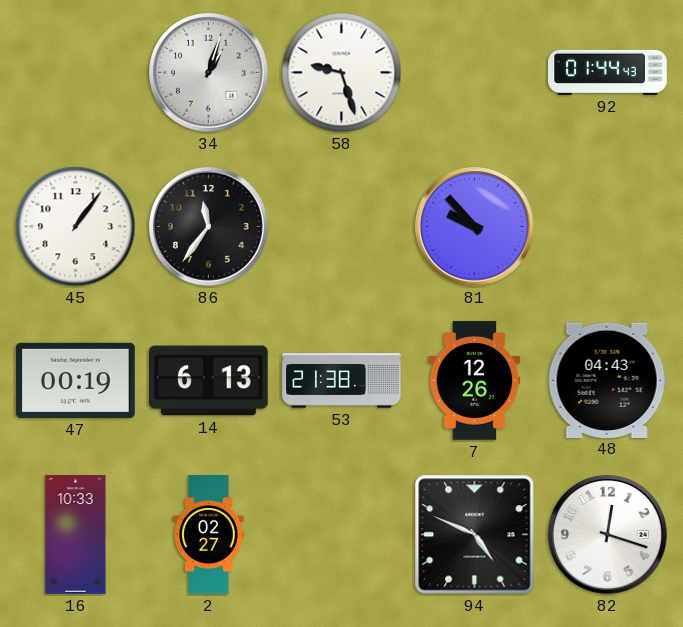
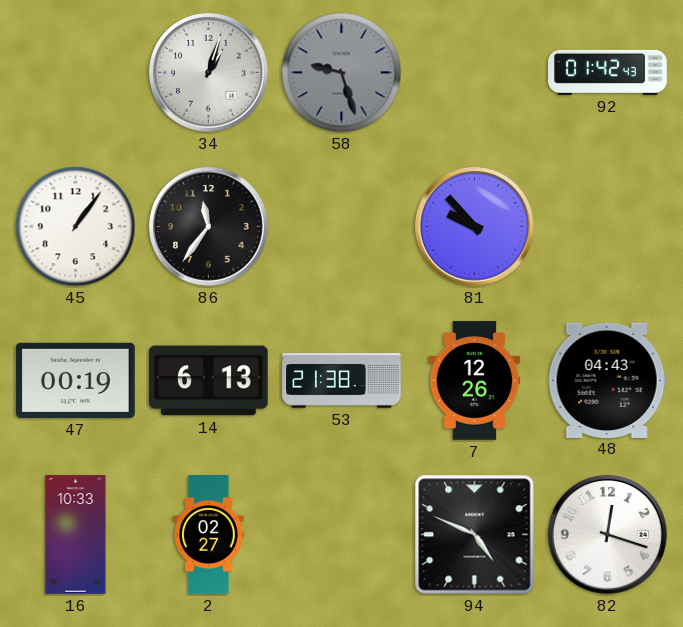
58 dial: white -> grey
92: 01:44 -> 01:42
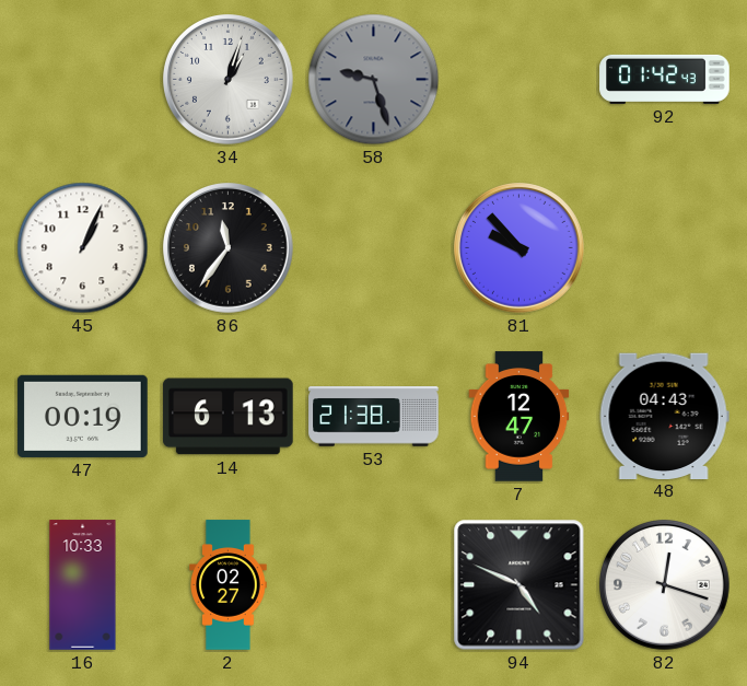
45: 1:06 -> 1:04
7: 12:26 -> 12:47
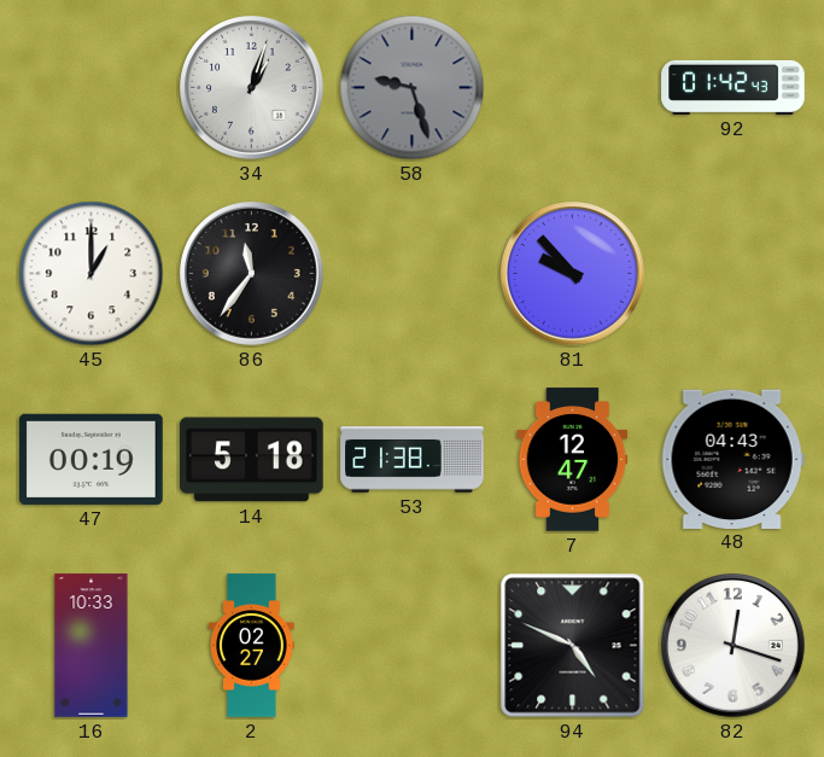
45: 1:04 -> 1:00
14: 6:13 -> 5:18
